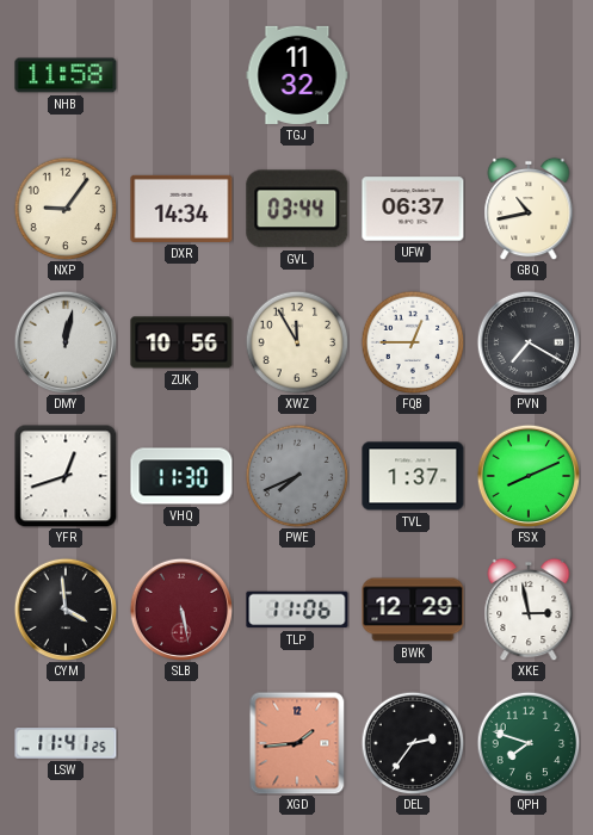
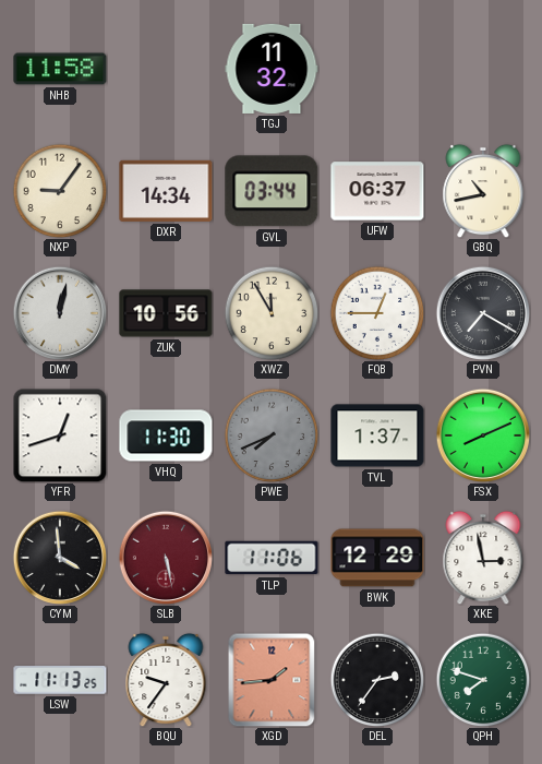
LSW: 11:41 -> 11:13
BQU: none -> 9:36
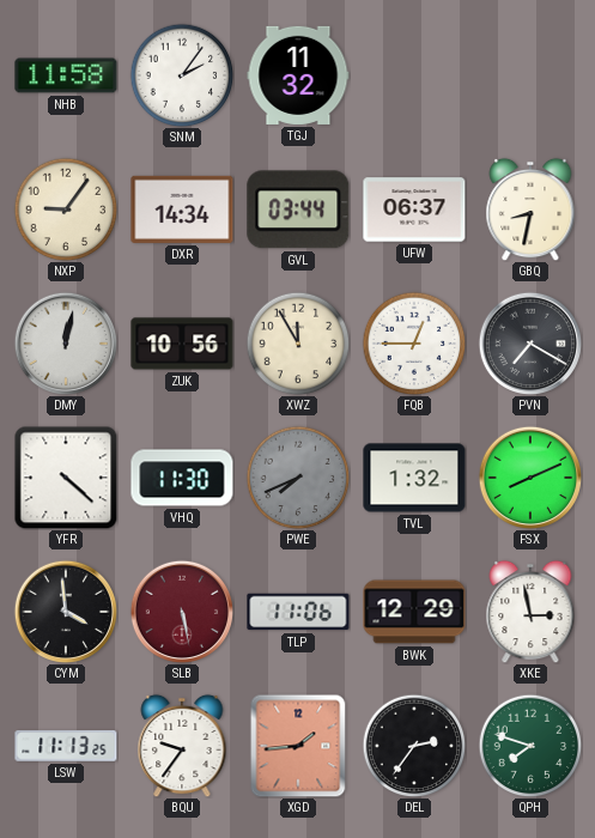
SNM: none -> 2:06
GBQ: 10:43 -> 8:32
YFR: 12:42 -> 4:22
TVL: 1:37 -> 1:32
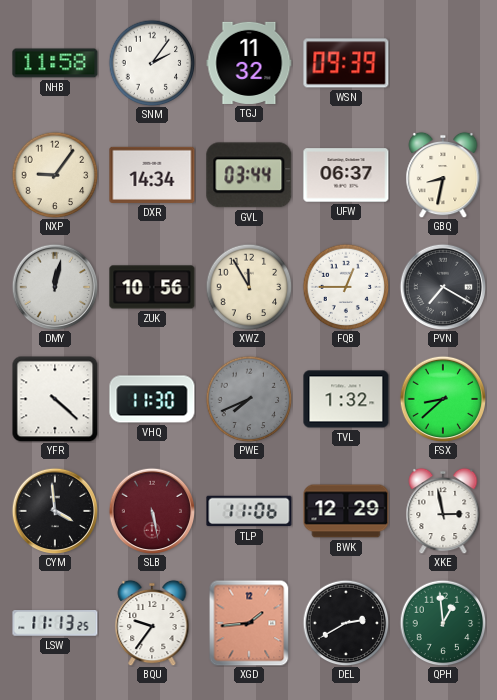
WSN: none -> 09:39
FSX: 8:11 -> 8:38
DEL: 2:36 -> 2:40
QPH: 7:48 -> 12:59
